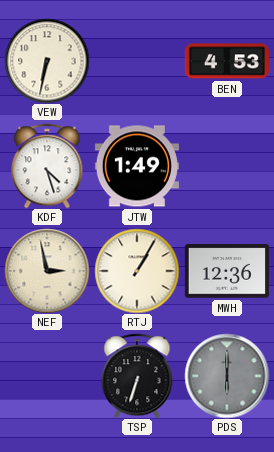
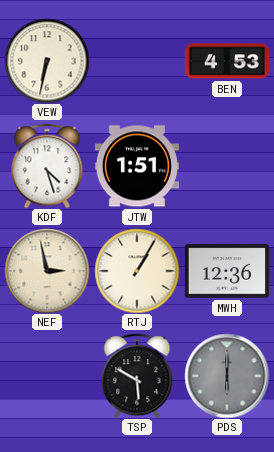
JTW: 1:49 -> 1:51
TSP: 6:33 -> 5:50
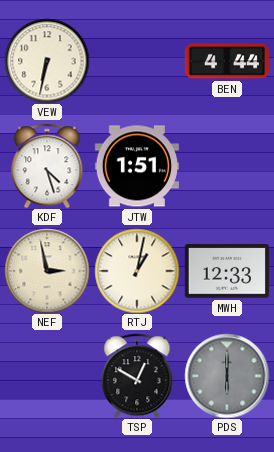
BEN: 4:53 -> 4:44
RTJ: 1:05 -> 1:02
MWH: 12:36 -> 12:33
TSP: 5:50 -> 12:50
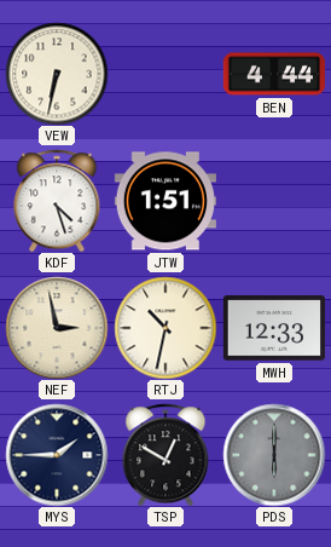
RTJ: 1:02 -> 10:32
MYS: none -> 1:45
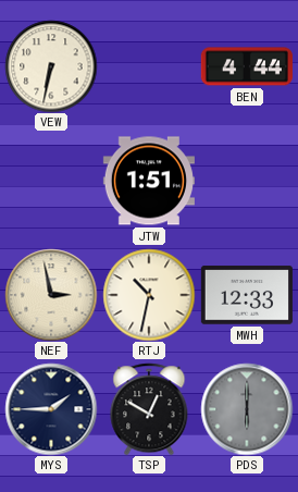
KDF: 4:27 -> none
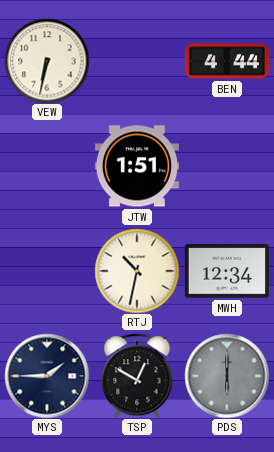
NEF: 2:58 -> none
MWH: 12:33 -> 12:34
